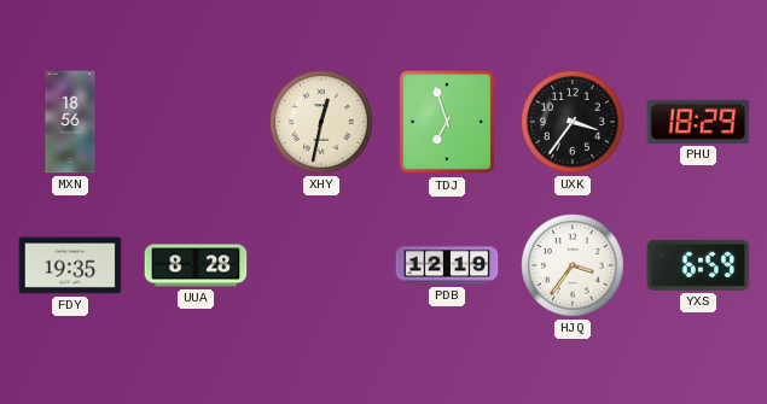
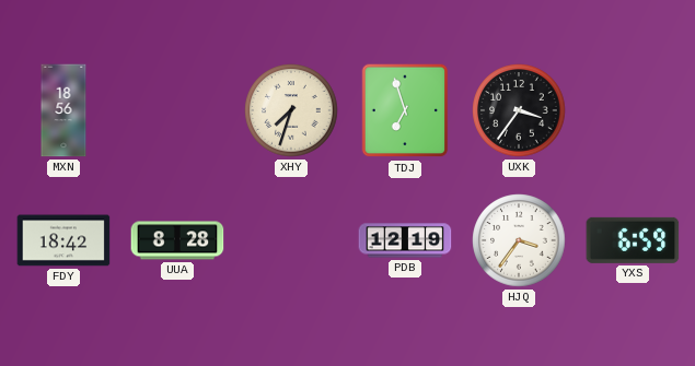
XHY: 12:32 -> 7:33
PHU: 18:29 -> none
FDY: 19:35 -> 18:42
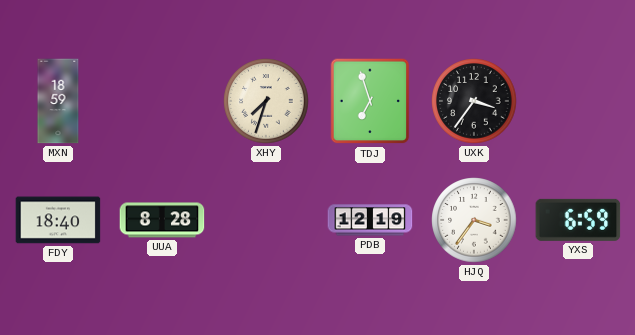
MXN: 18:56 -> 18:59
FDY: 18:42 -> 18:40
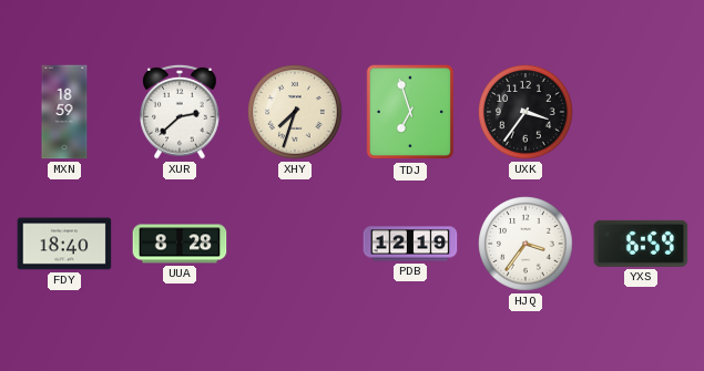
XUR: none -> 2:38
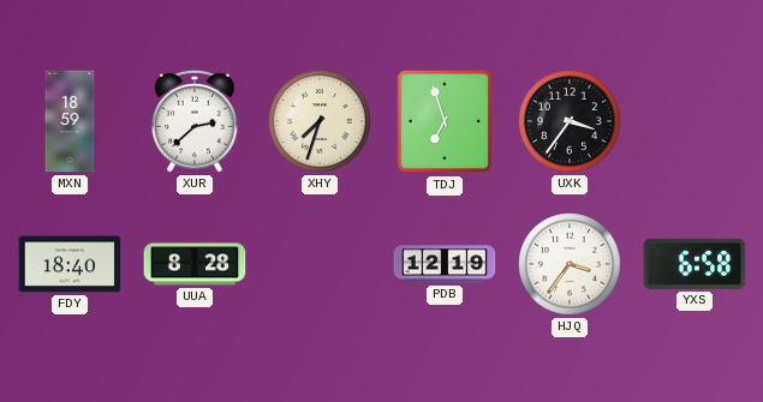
YXS: 6:59 -> 6:58
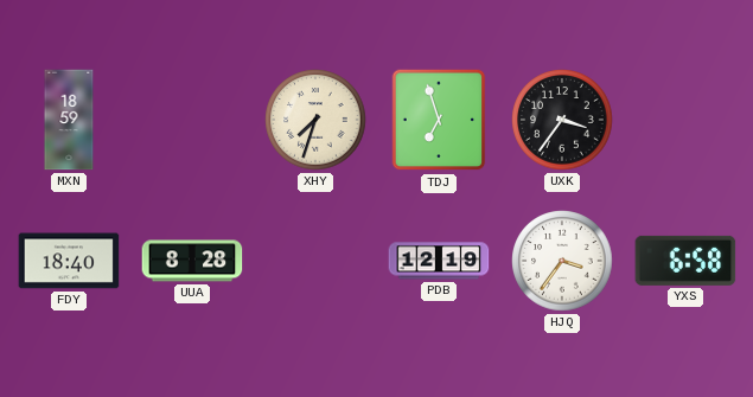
XUR: 2:38 -> none
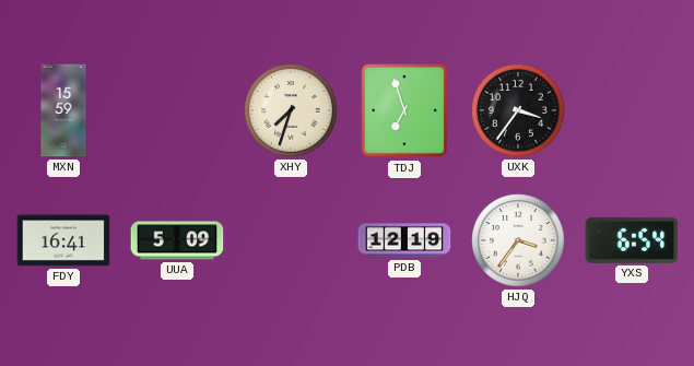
MXN: 18:59 -> 15:59
FDY: 18:40 -> 16:41
UUA: 8:28 -> 5:09
YXS: 6:58 -> 6:54
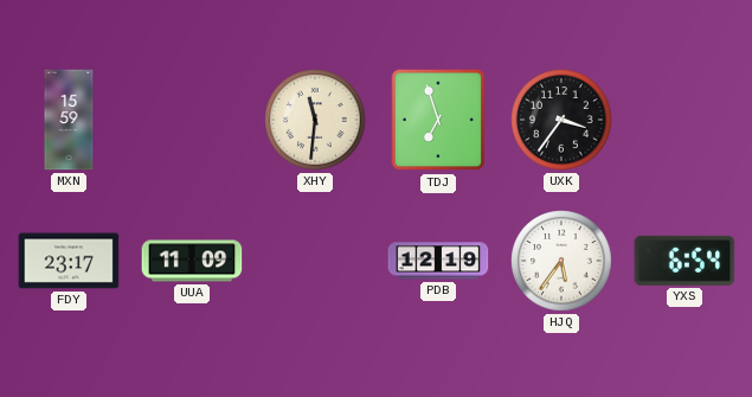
XHY: 7:33 -> 11:31
FDY: 16:41 -> 23:17
UUA: 5:09 -> 11:09
HJQ: 3:36 -> 5:36
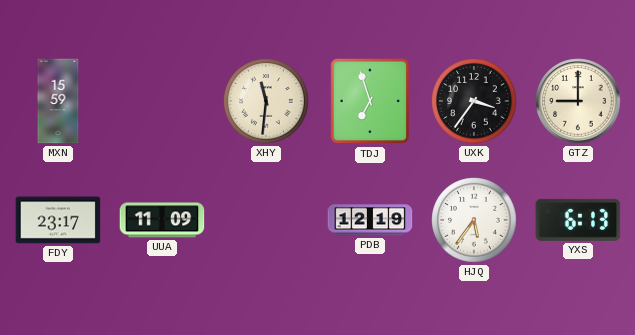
GTZ: none -> 9:00
YXS: 6:54 -> 6:13
